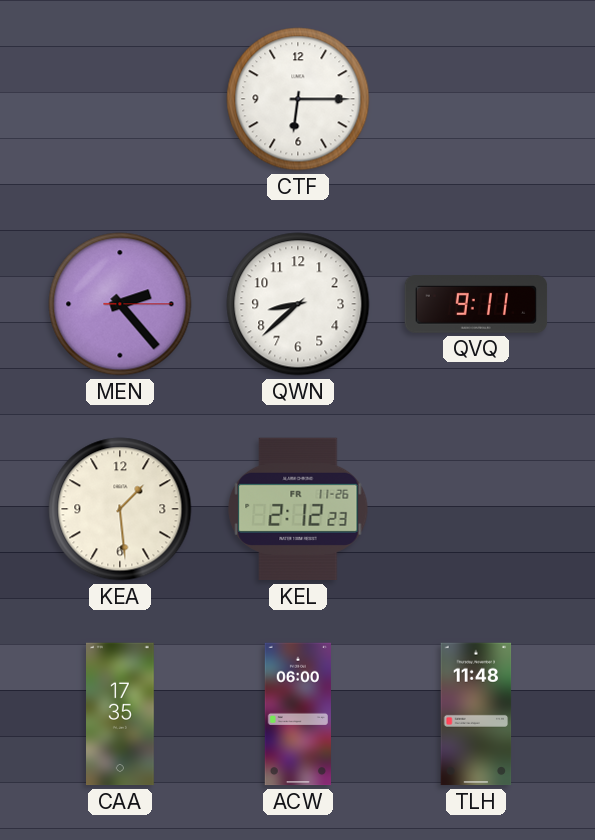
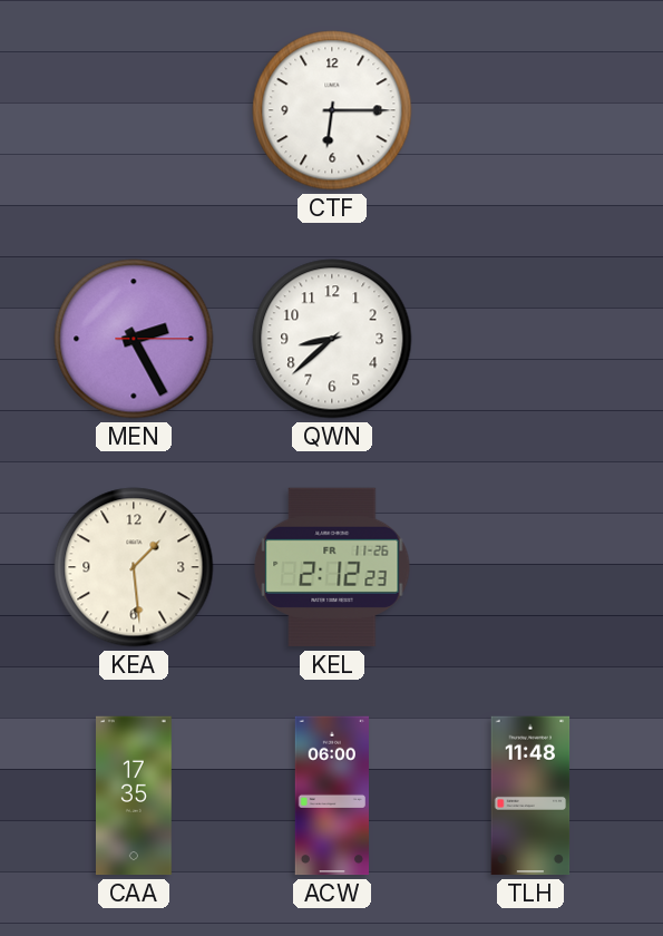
MEN: 2:23 -> 2:25
QVQ: 9:11 -> none
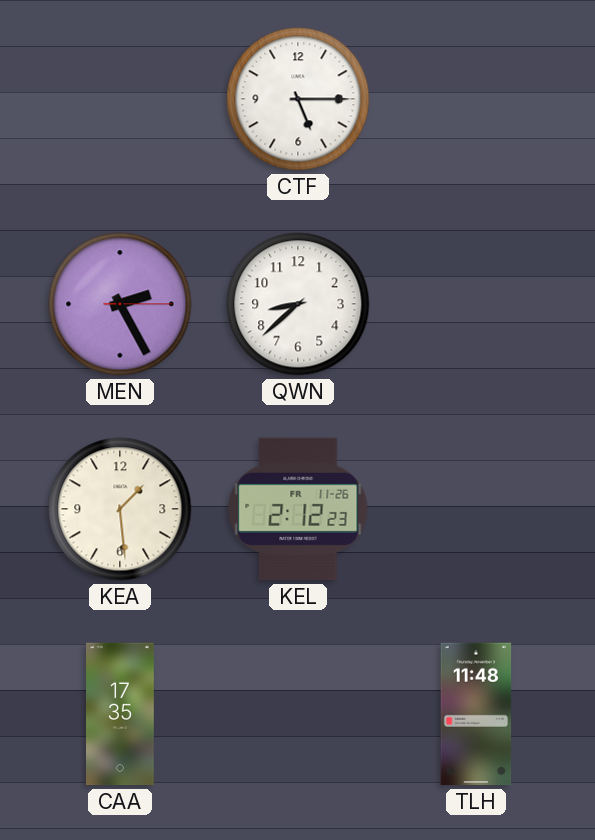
CTF: 6:15 -> 5:15
ACW: 06:00 -> none
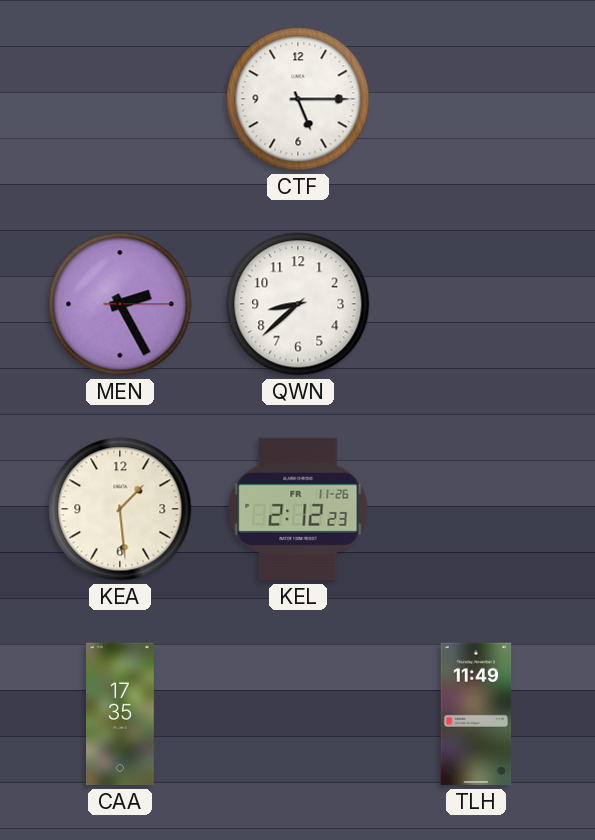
TLH: 11:48 -> 11:49
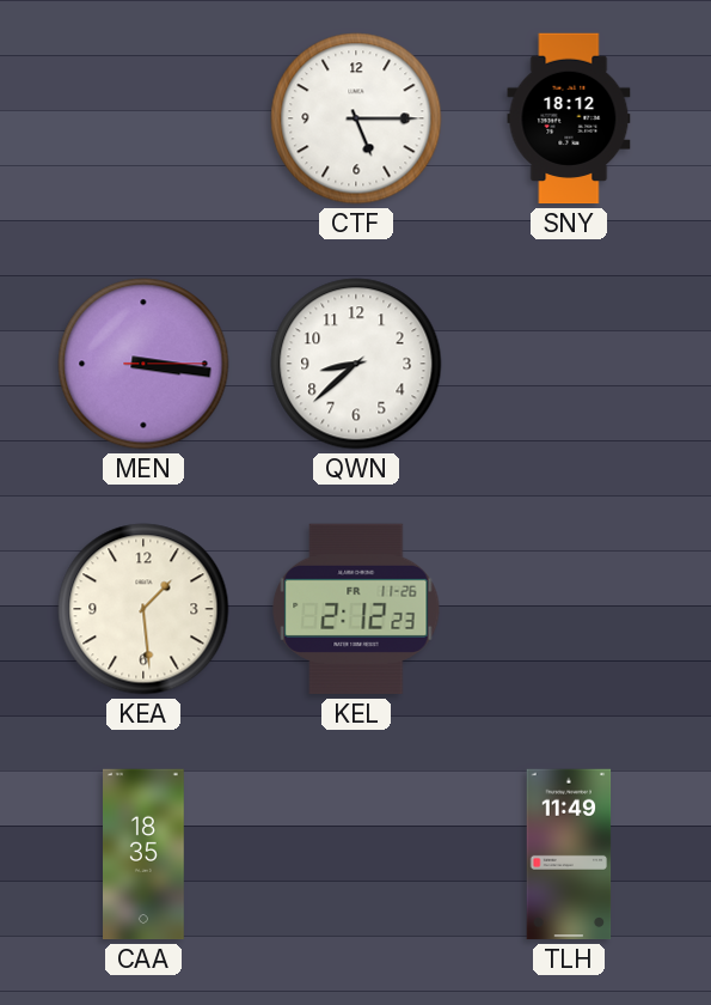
SNY: none -> 18:12
MEN: 2:25 -> 3:16
CAA: 17:35 -> 18:35
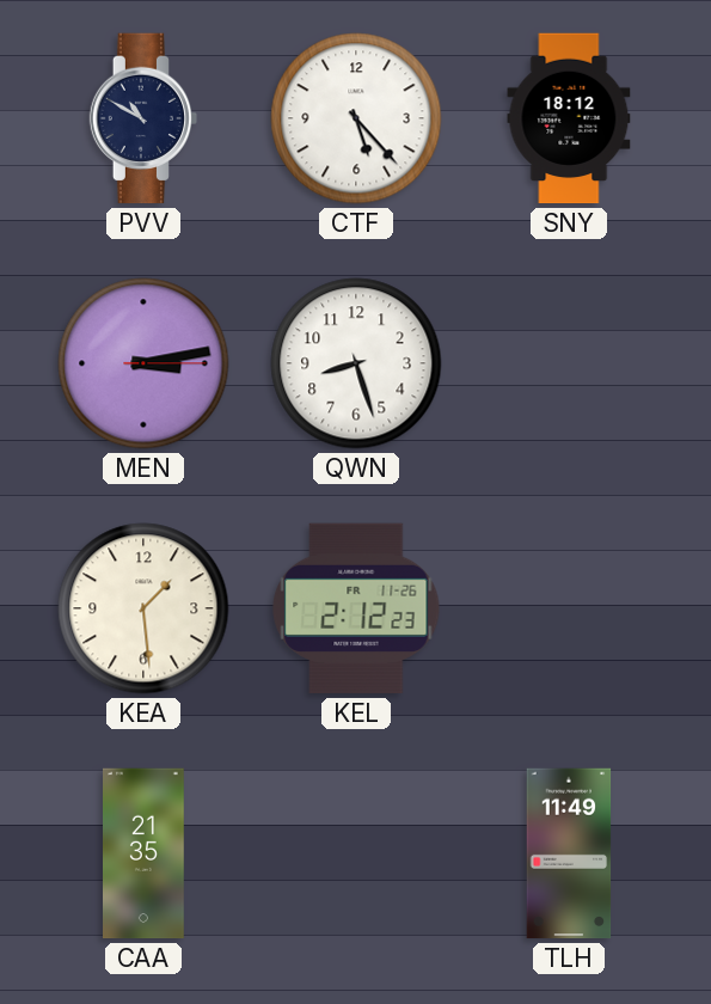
PVV: none -> 10:50
CTF: 5:15 -> 5:23
MEN: 3:16 -> 3:13
QWN: 8:38 -> 8:27
CAA: 18:35 -> 21:35
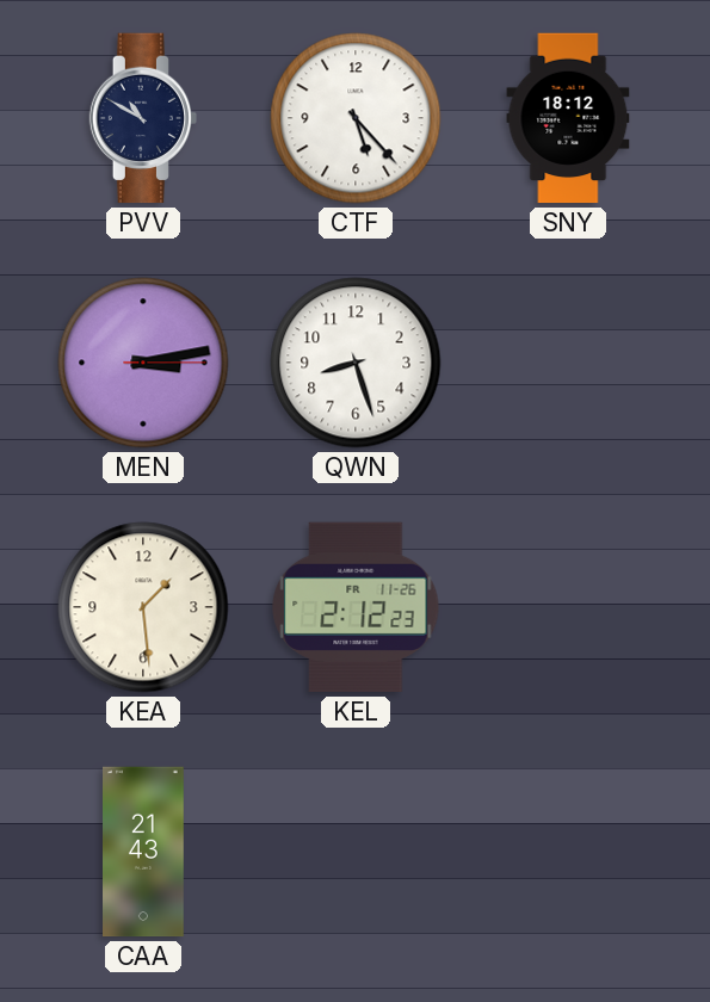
CAA: 21:35 -> 21:43
TLH: 11:49 -> none
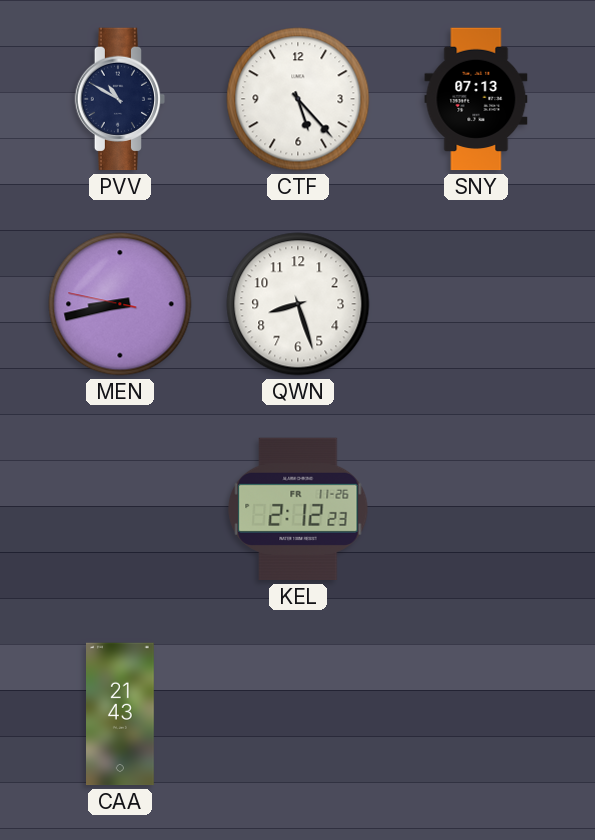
SNY: 18:12 -> 07:13
MEN: 3:13 -> 8:42
KEA: 1:29 -> none
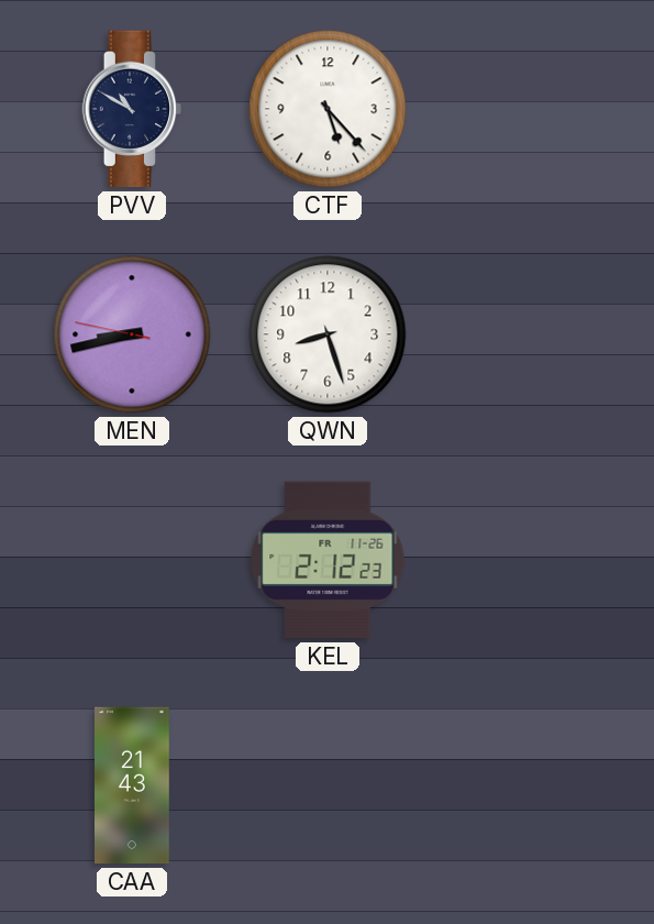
SNY: 07:13 -> none
